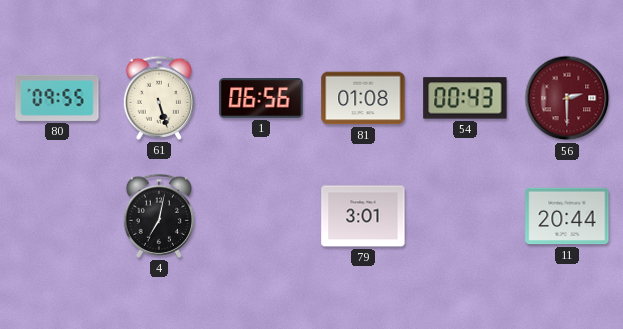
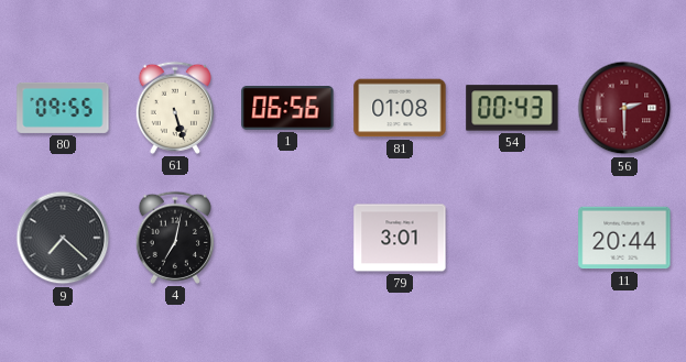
9: none -> 7:22
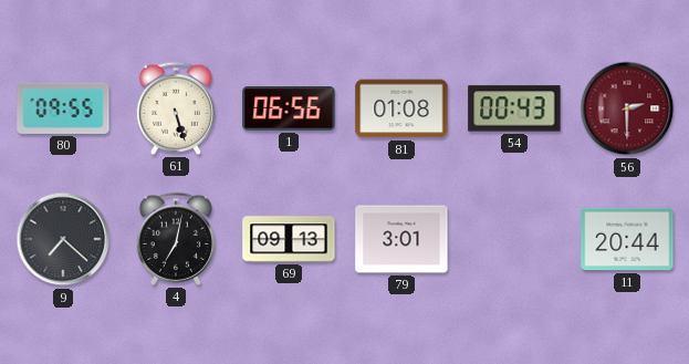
69: none -> 09:13
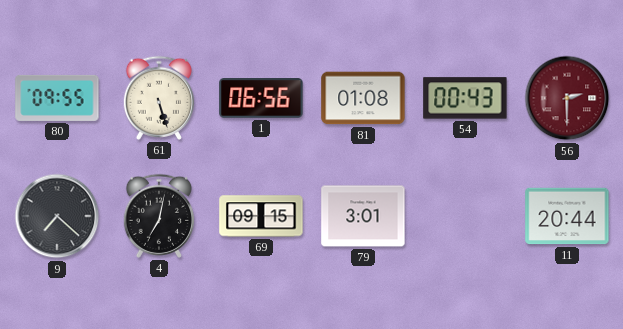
69: 09:13 -> 09:15
